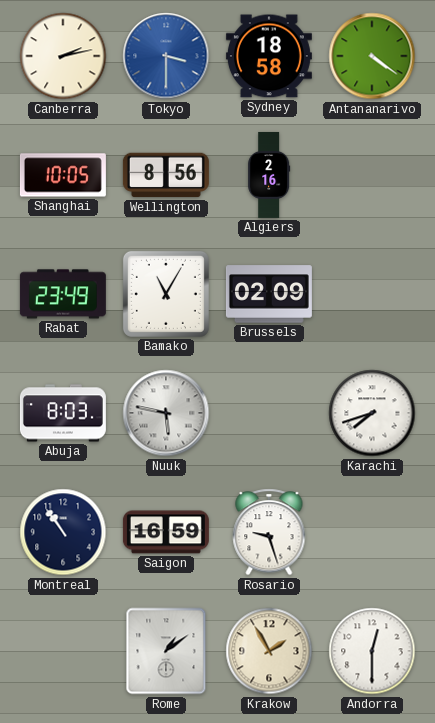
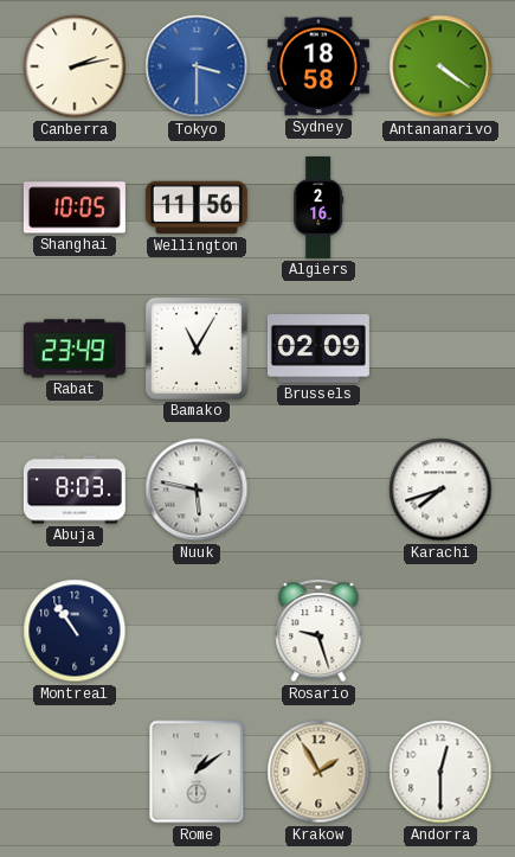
Wellington: 8:56 -> 11:56
Saigon: 16:59 -> none
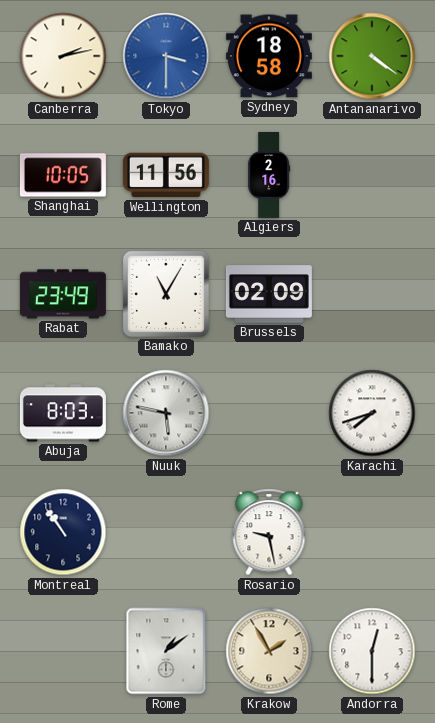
Rosario: 9:27 -> 9:28
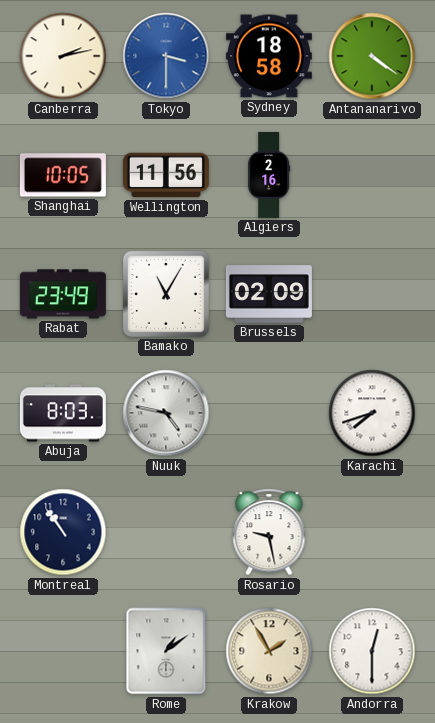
Nuuk: 5:47 -> 4:47
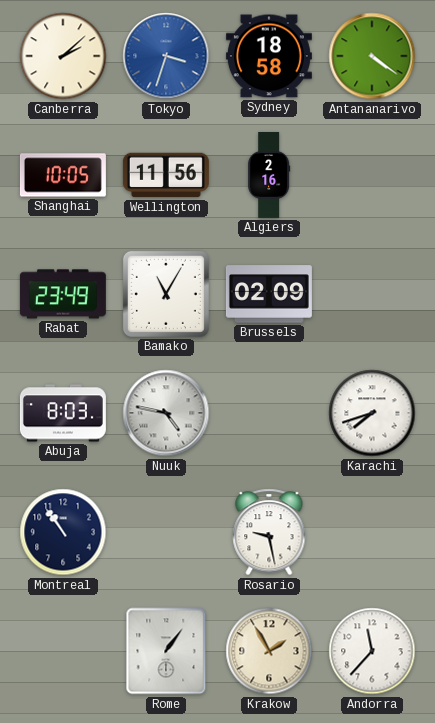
Canberra: 2:13 -> 2:08
Tokyo: 3:30 -> 3:33
Rome: 1:09 -> 1:06
Andorra: 12:30 -> 11:37
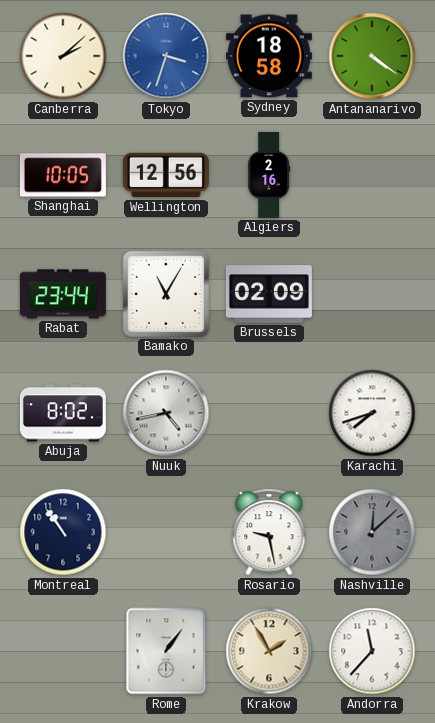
Wellington: 11:56 -> 12:56
Rabat: 23:49 -> 23:44
Abuja: 8:03 -> 8:02
Nuuk: 4:47 -> 4:43
Nashville: none -> 12:08
